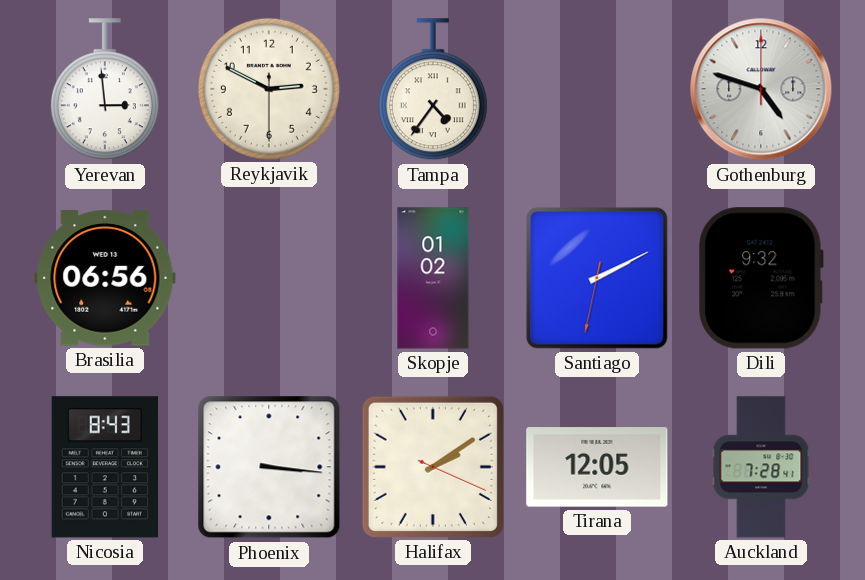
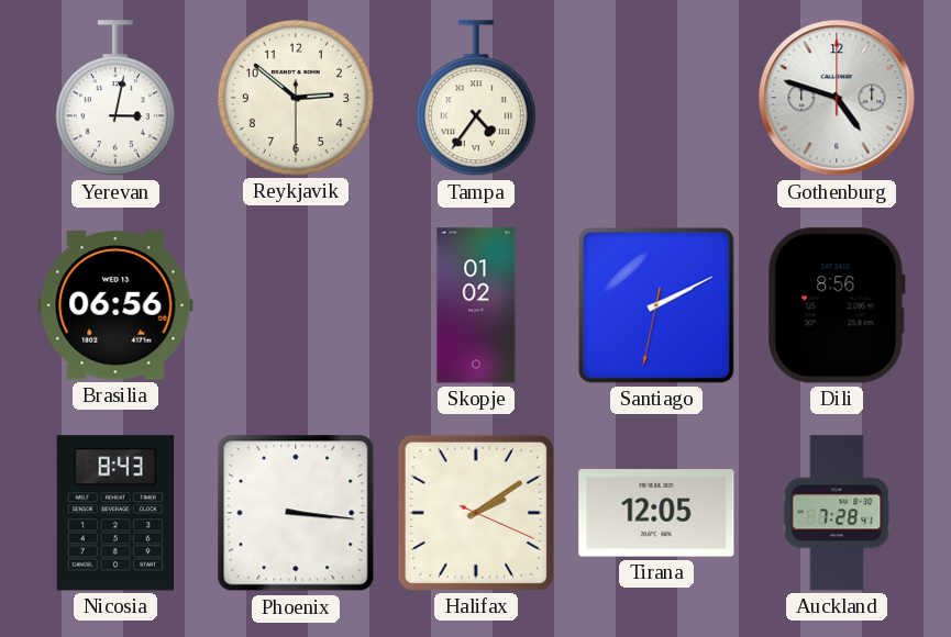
Yerevan: 2:59 -> 3:02
Reykjavik: 2:49 -> 2:51
Dili: 9:32 -> 8:56
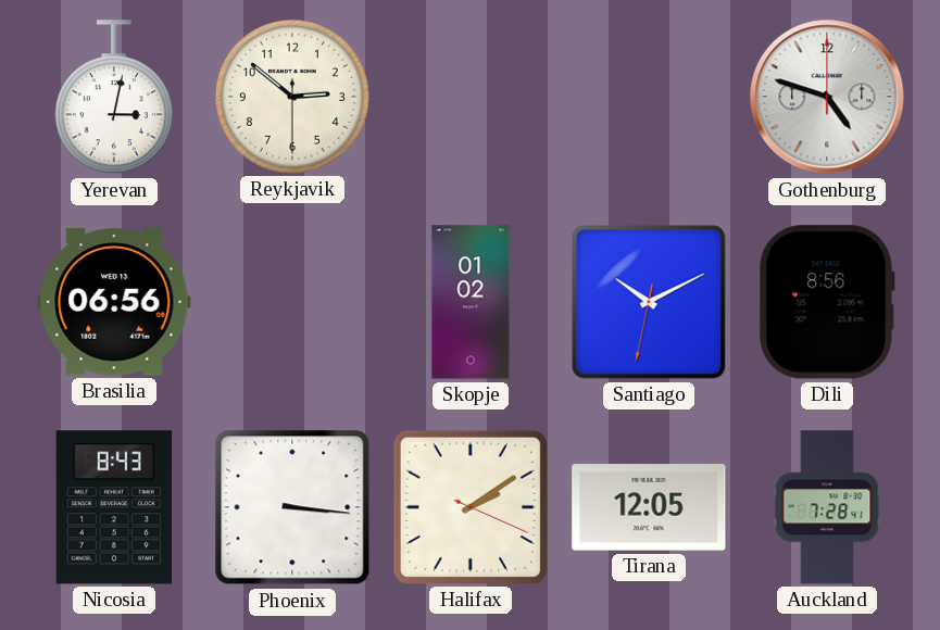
Tampa: 4:36 -> none
Santiago: 2:10 -> 10:10
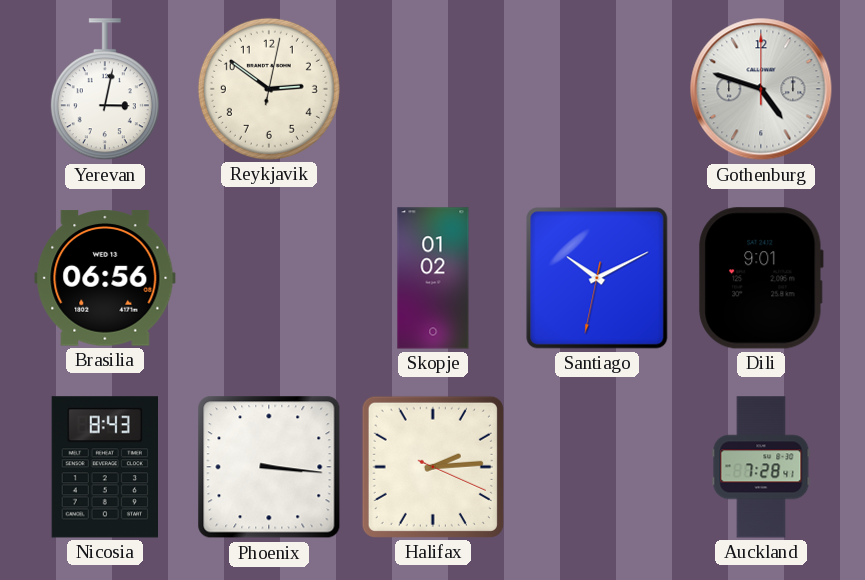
Reykjavik: 2:51:30 -> 2:51:02
Dili: 8:56 -> 9:01
Halifax: 2:09 -> 2:14
Tirana: 12:05 -> none
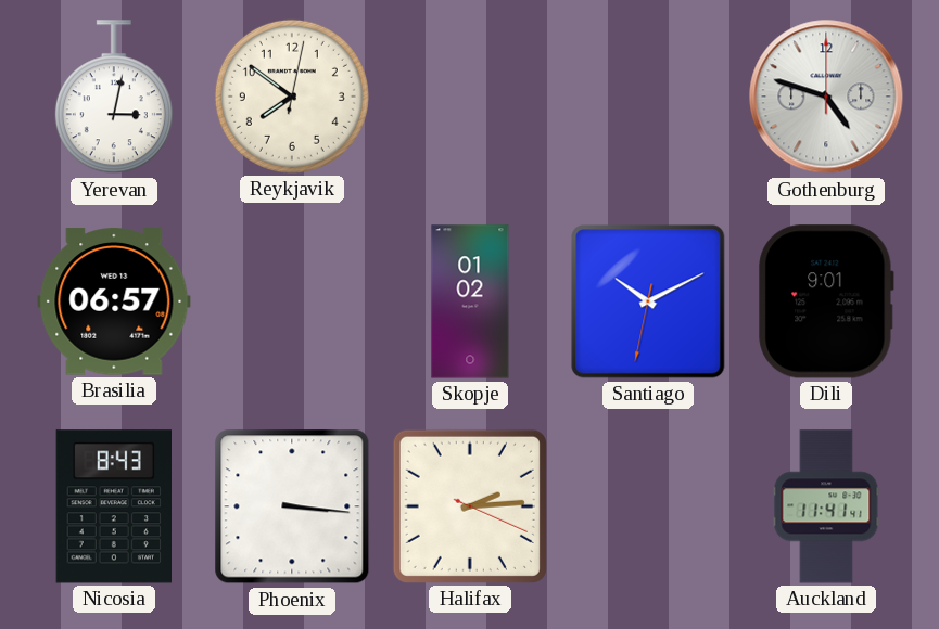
Reykjavik: 2:51 -> 7:51
Brasilia: 06:56 -> 06:57
Auckland: 7:28 -> 11:41
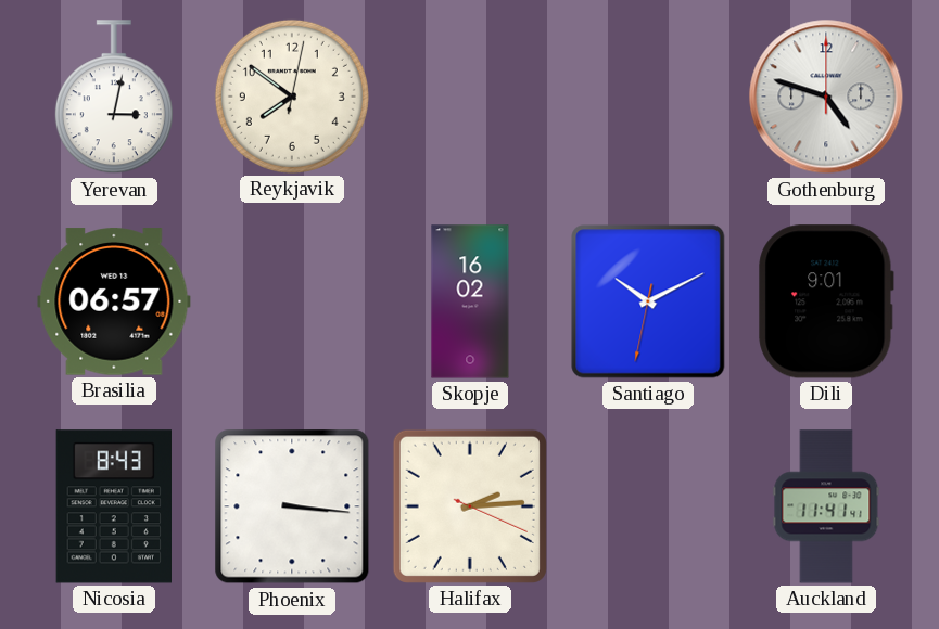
Skopje: 01:02 -> 16:02
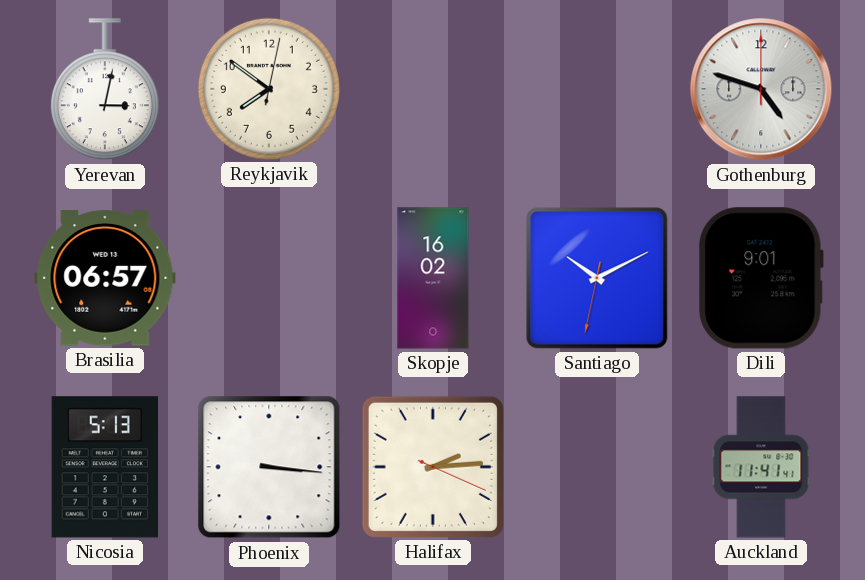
Nicosia: 8:43 -> 5:13
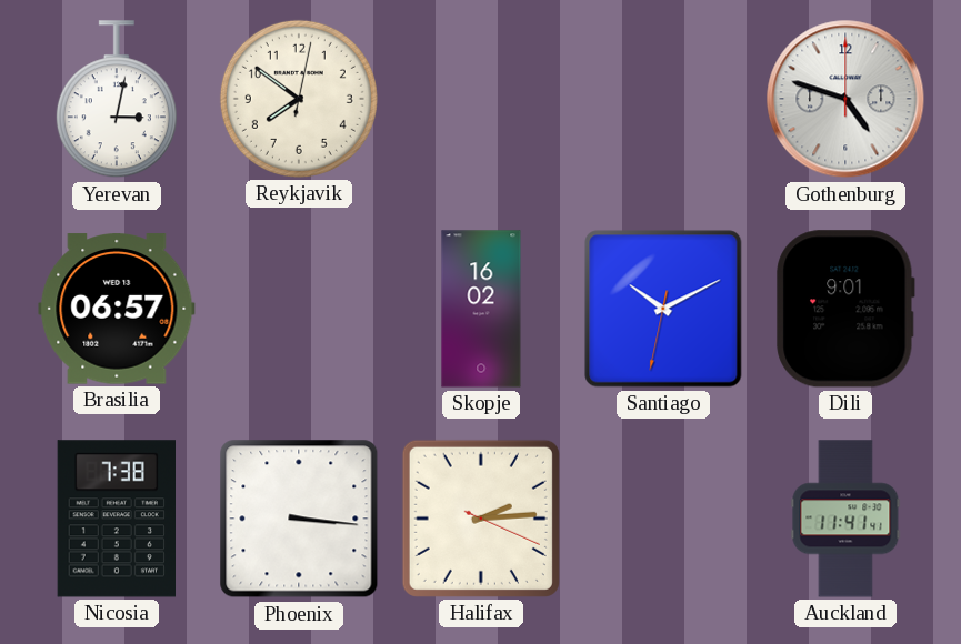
Nicosia: 5:13 -> 7:38
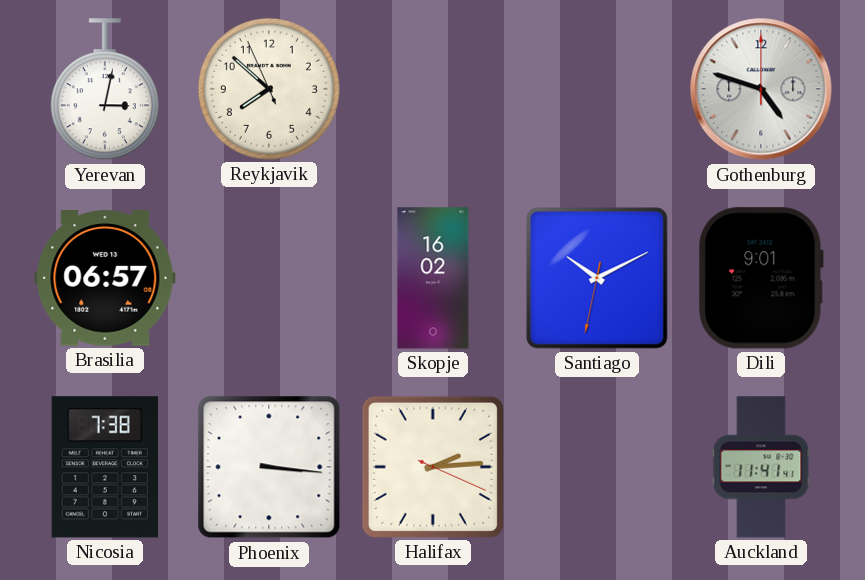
Reykjavik: 7:51:02 -> 7:51:56
